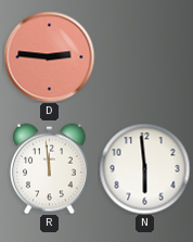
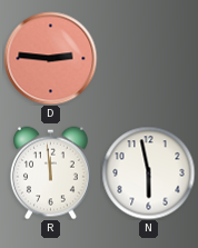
N: 5:59 -> 5:58
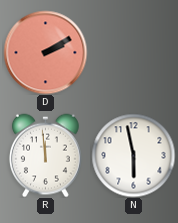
D: 2:46 -> 2:10
